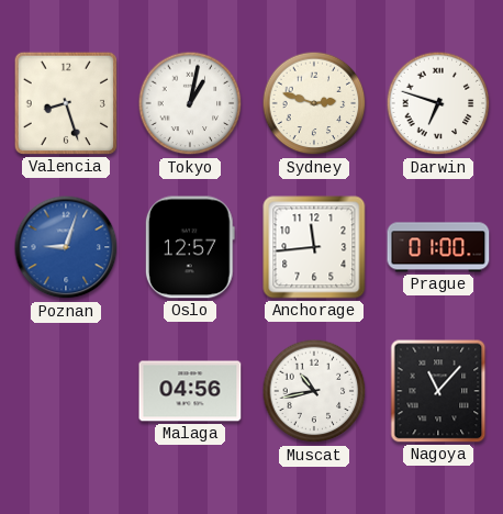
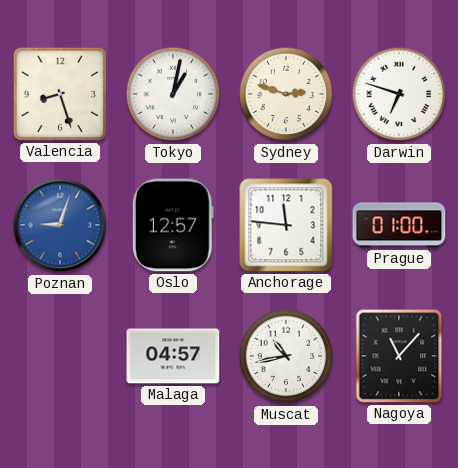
Anchorage: 11:44 -> 11:46
Malaga: 04:56 -> 04:57
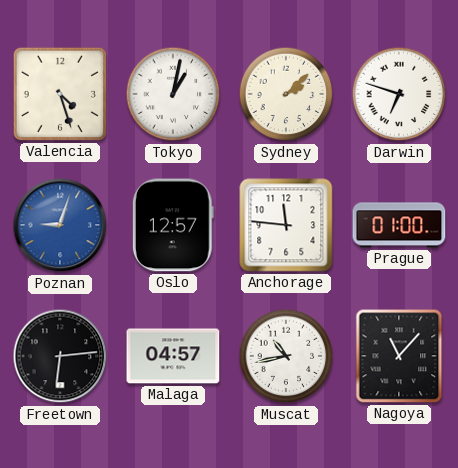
Valencia: 8:27 -> 4:27
Sydney: 2:48 -> 2:08
Freetown: none -> 6:14
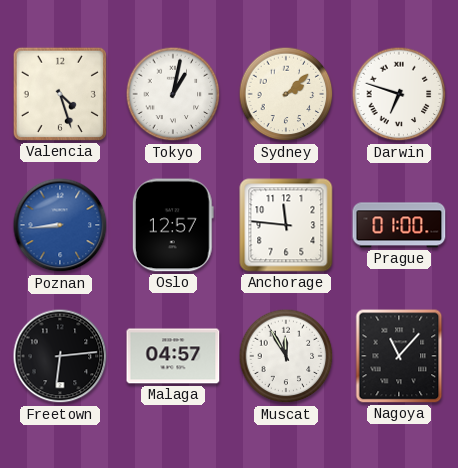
Poznan: 9:03 -> 8:44
Muscat: 10:43 -> 11:55
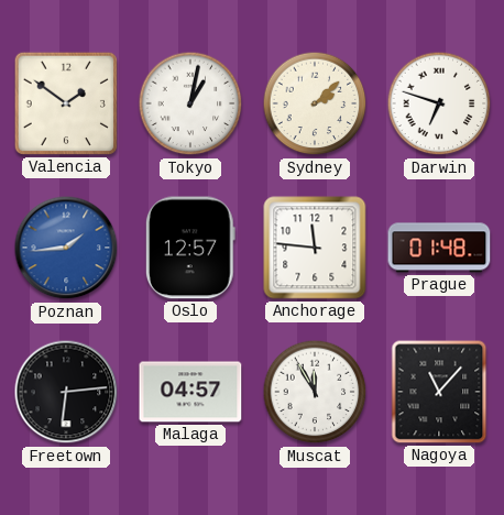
Valencia: 4:27 -> 1:51
Poznan: 8:44 -> 1:44
Prague: 01:00 -> 01:48
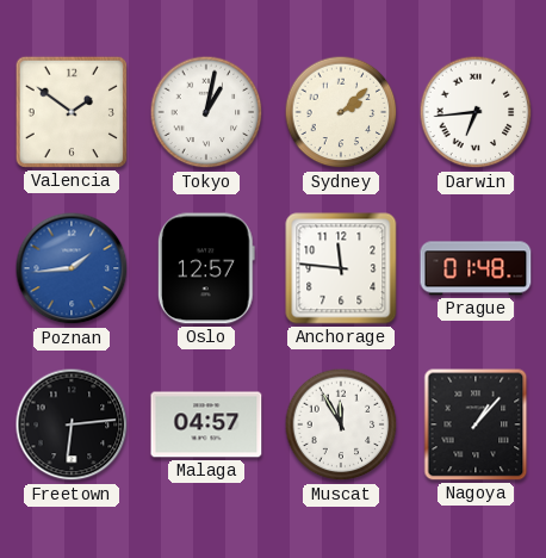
Darwin: 6:48 -> 6:44
Nagoya: 11:07 -> 1:07
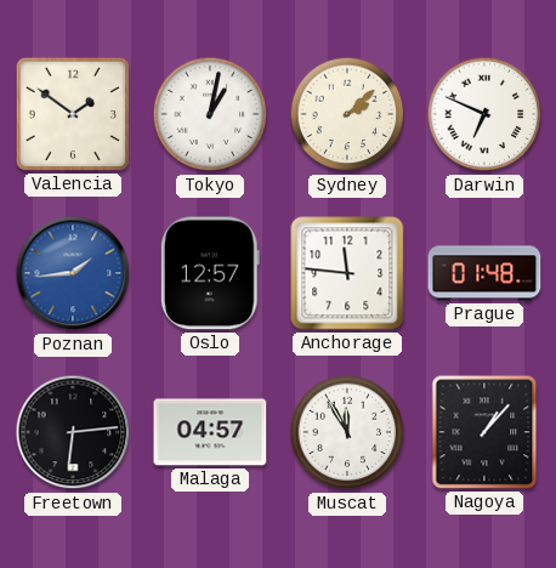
Darwin: 6:44 -> 6:49
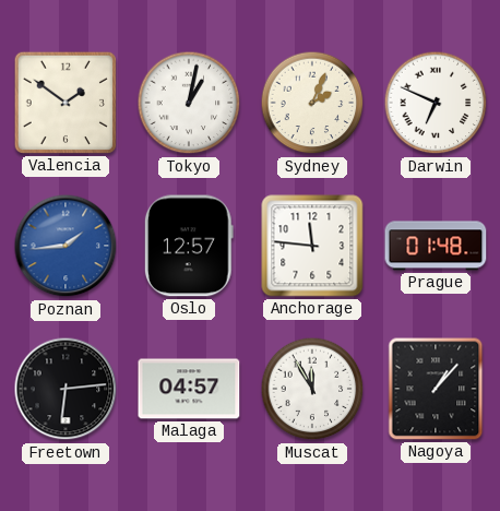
Sydney: 2:08 -> 2:04
